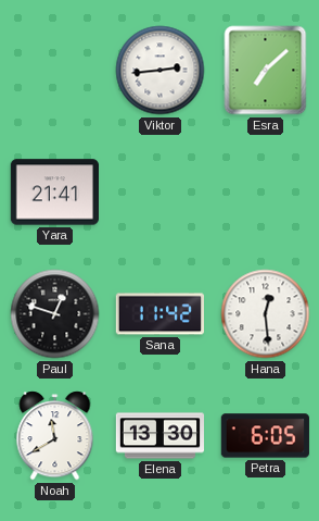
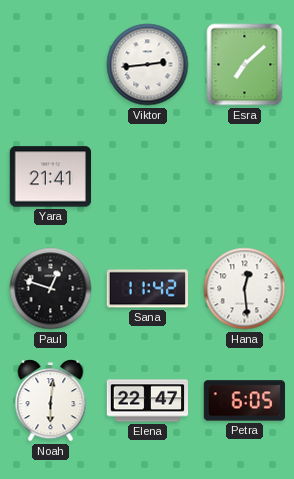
Noah: 11:40 -> 6:01
Elena: 13:30 -> 22:47
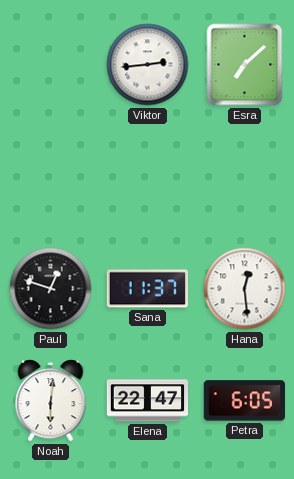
Yara: 21:41 -> none
Sana: 11:42 -> 11:37
